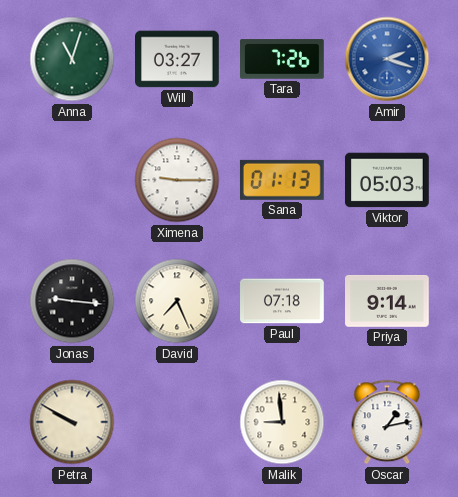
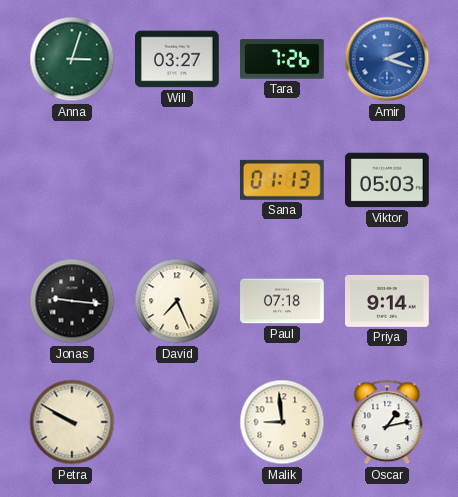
Anna: 11:03 -> 3:03
Ximena: 9:15 -> none
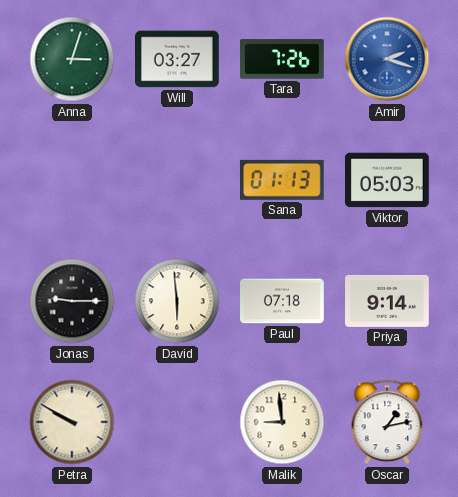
Jonas: 9:16 -> 9:15
David: 7:26 -> 5:59
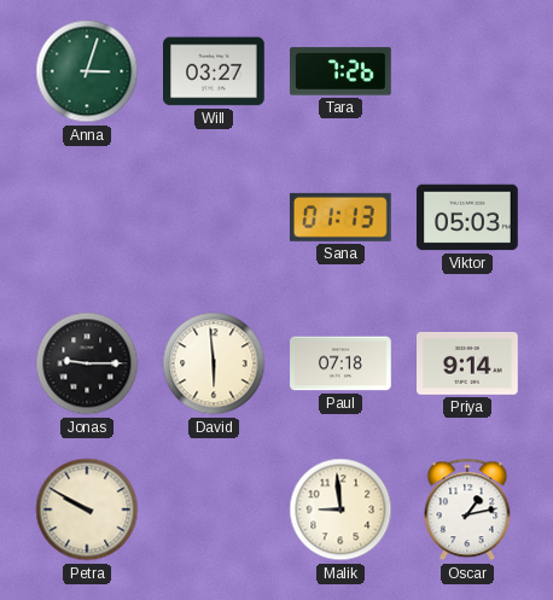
Amir: 2:18 -> none
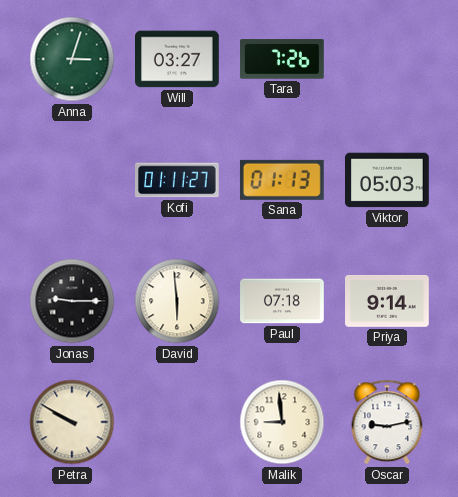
Kofi: none -> 01:11
Oscar: 1:13 -> 9:13
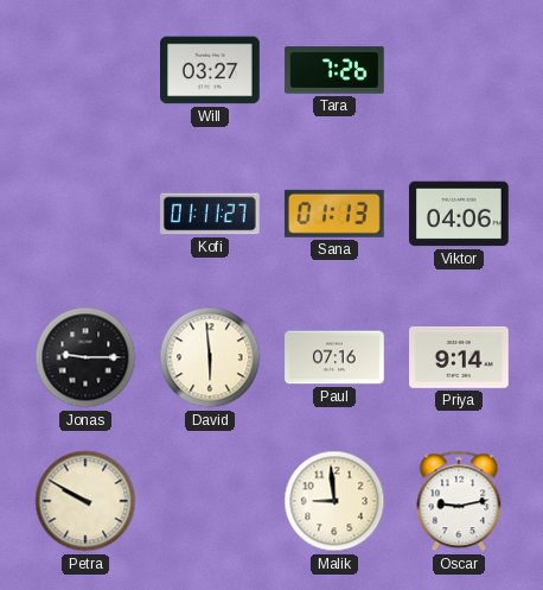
Anna: 3:03 -> none
Viktor: 05:03 -> 04:06
Paul: 07:18 -> 07:16
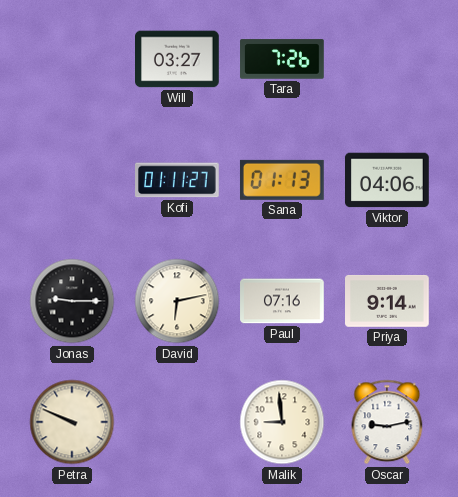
David: 5:59 -> 6:13
Petra: 9:50 -> 9:49
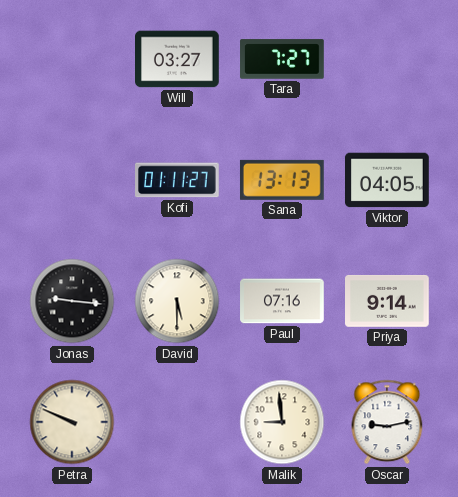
Tara: 7:26 -> 7:27
Sana: 01:13 -> 13:13
Viktor: 04:06 -> 04:05
Jonas: 9:15 -> 9:16
David: 6:13 -> 5:30
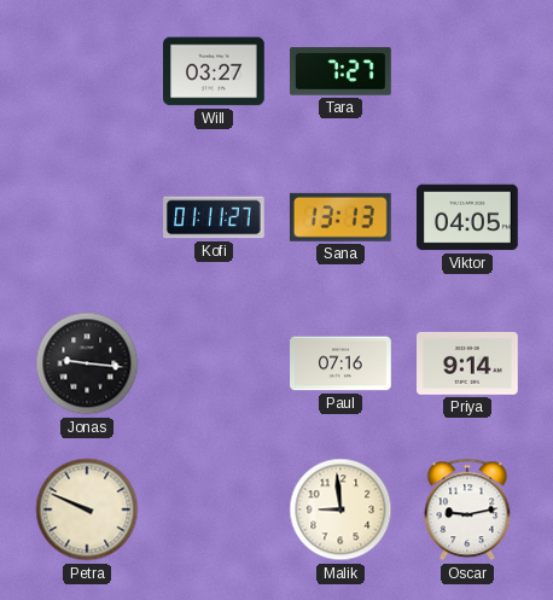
David: 5:30 -> none
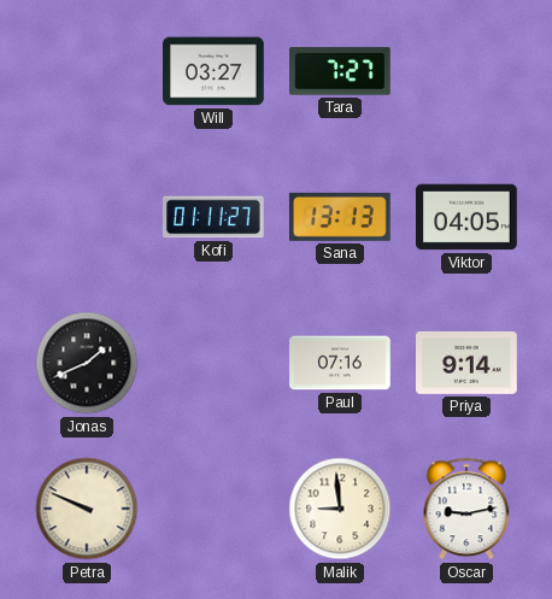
Jonas: 9:16 -> 1:41
